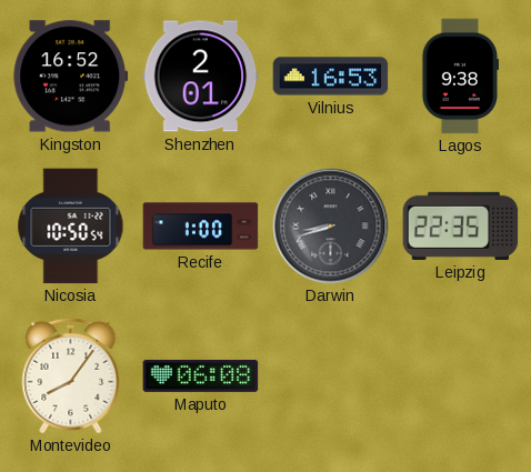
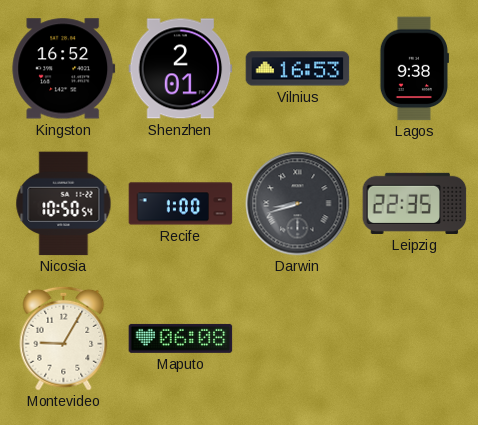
Montevideo: 8:06 -> 9:05
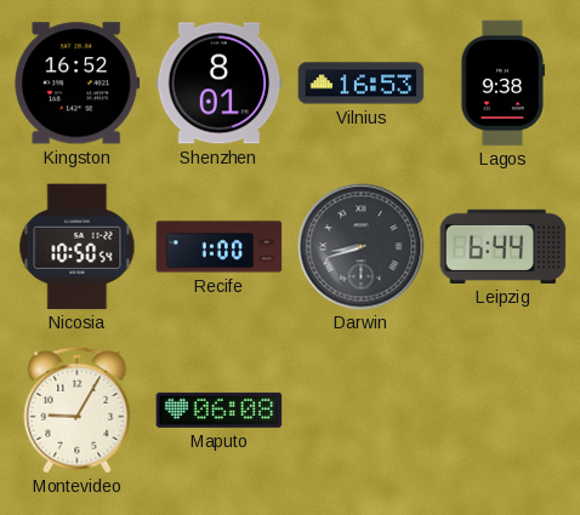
Shenzhen: 2:01 -> 8:01
Leipzig: 22:35 -> 6:44
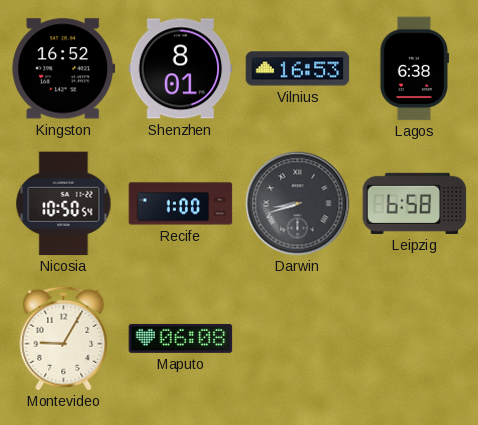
Lagos: 9:38 -> 6:38
Leipzig: 6:44 -> 6:58
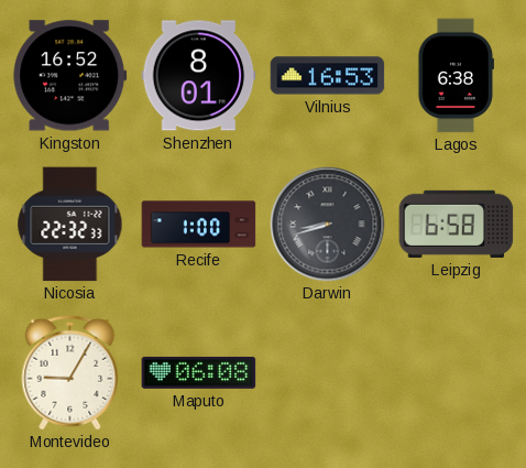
Nicosia: 10:50 -> 22:32
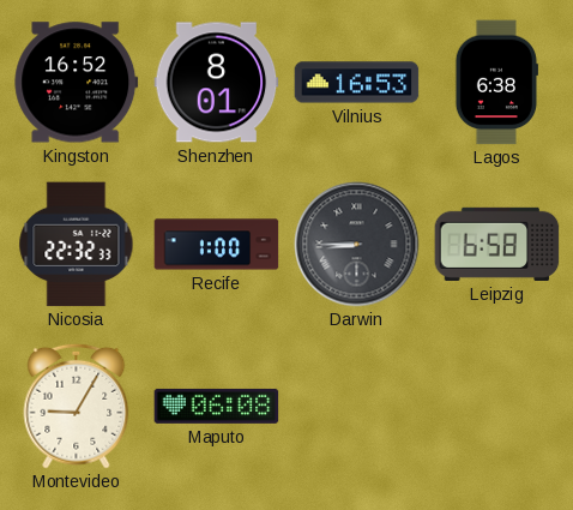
Darwin: 8:42 -> 8:45
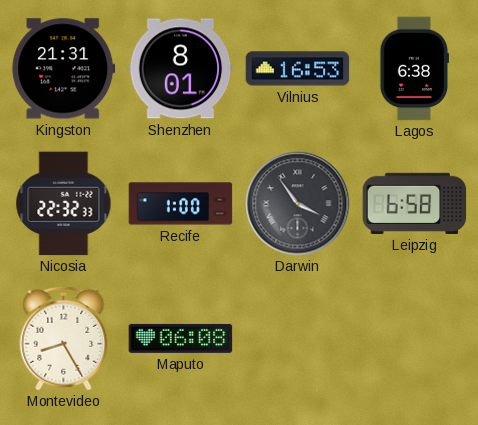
Kingston: 16:52 -> 21:31
Darwin: 8:45 -> 3:54
Montevideo: 9:05 -> 8:25
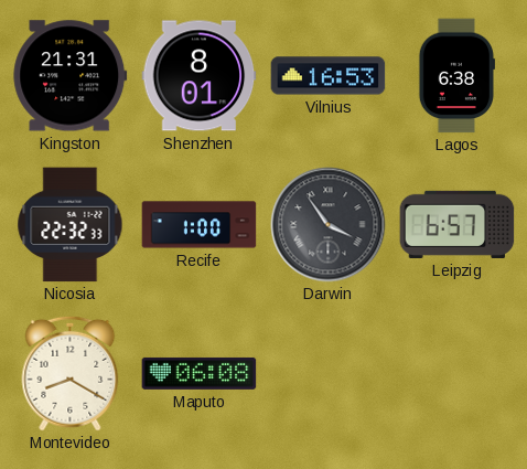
Leipzig: 6:58 -> 6:57
Montevideo: 8:25 -> 8:20
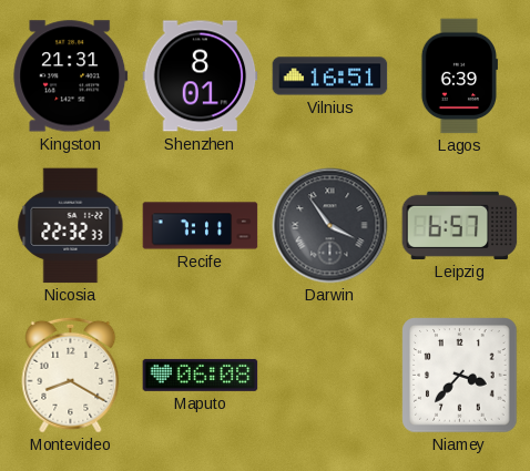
Vilnius: 16:53 -> 16:51
Lagos: 6:38 -> 6:39
Recife: 1:00 -> 7:11
Niamey: none -> 3:37
